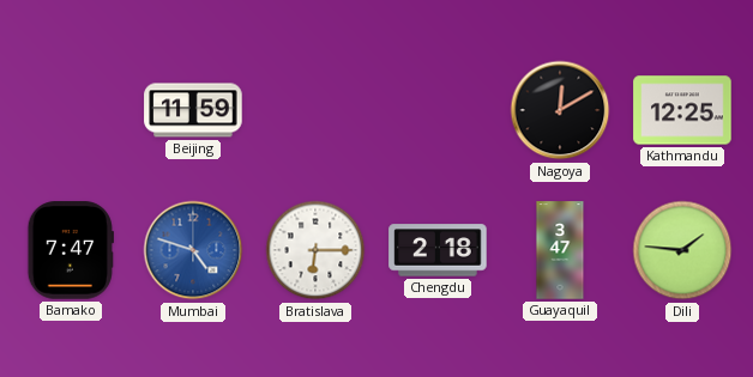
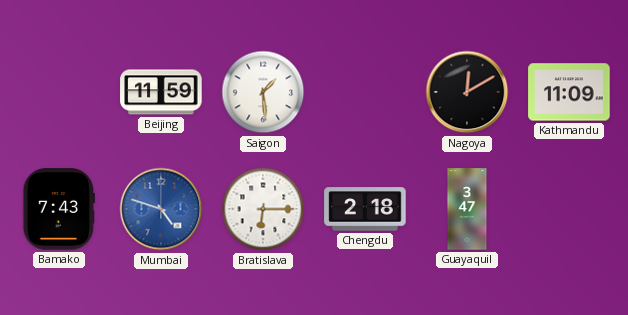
Saigon: none -> 1:29
Kathmandu: 12:25 -> 11:09
Bamako: 7:47 -> 7:43
Dili: 1:46 -> none
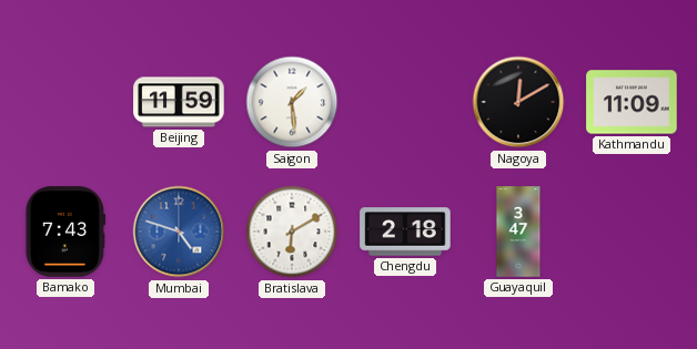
Bratislava: 6:15 -> 6:10
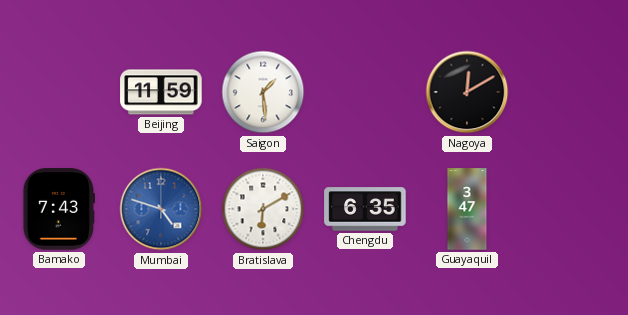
Kathmandu: 11:09 -> none
Chengdu: 2:18 -> 6:35
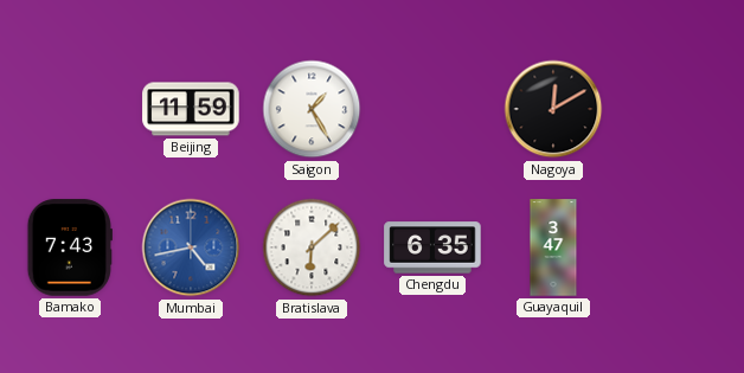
Saigon: 1:29 -> 1:25
Mumbai: 4:48 -> 4:43
Bratislava: 6:10 -> 6:08
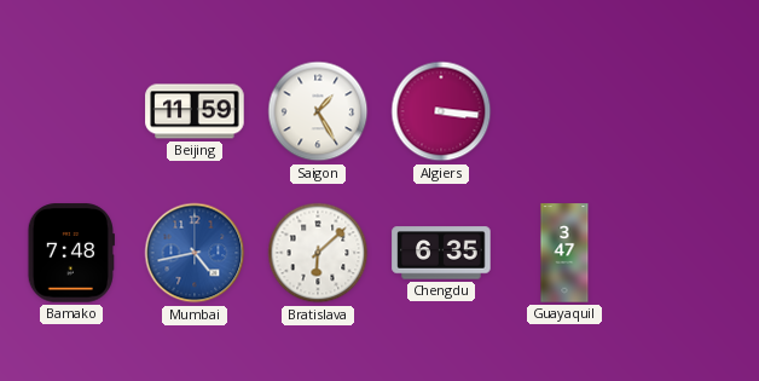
Algiers: none -> 3:16
Nagoya: 12:10 -> none
Bamako: 7:43 -> 7:48
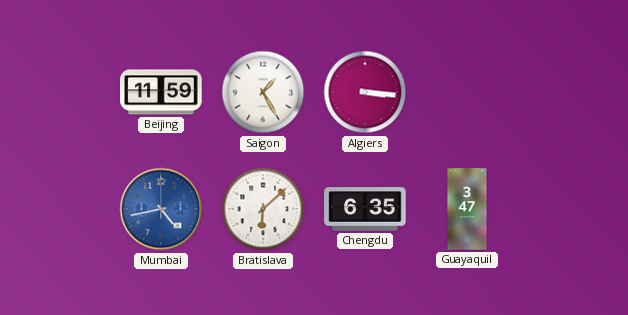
Bamako: 7:48 -> none
